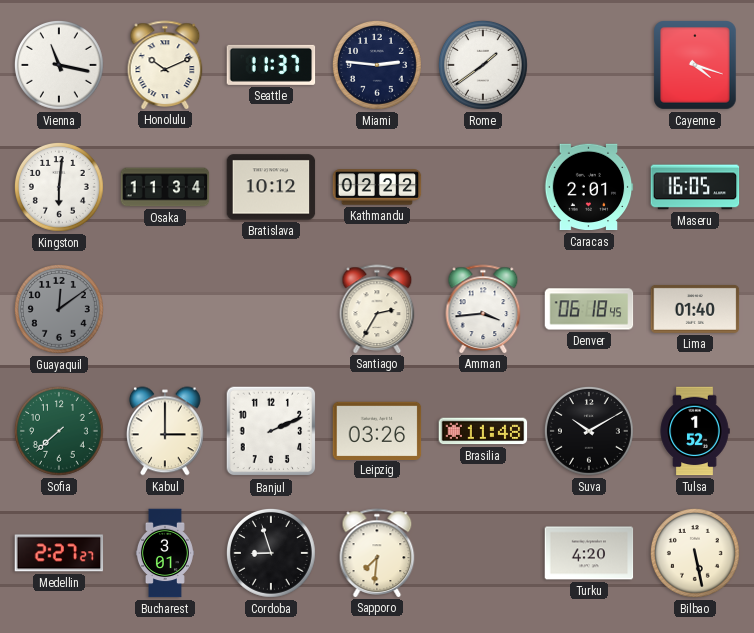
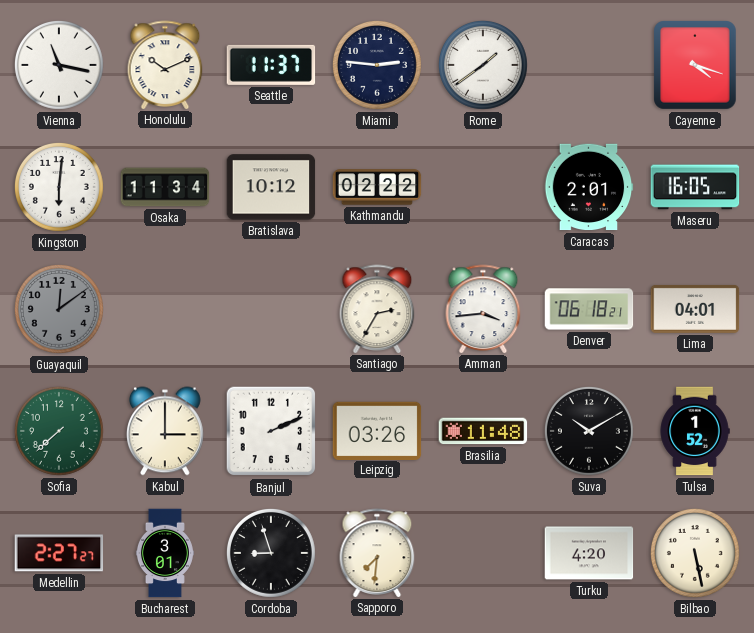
Denver: 06:18:45 -> 06:18:21
Lima: 01:40 -> 04:01
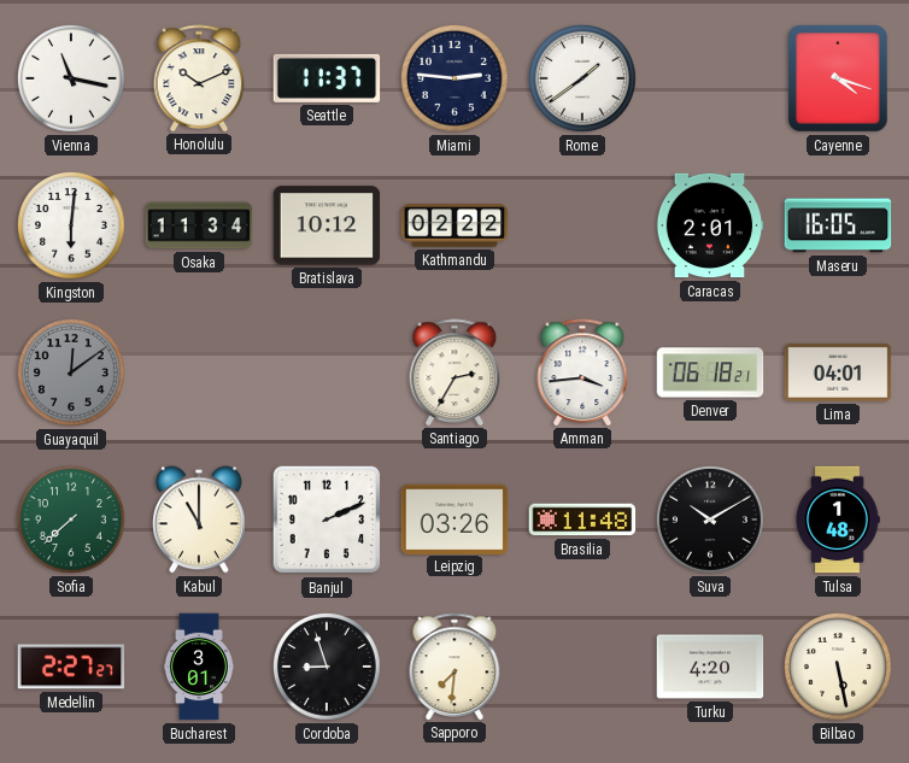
Kabul: 3:00 -> 11:00
Tulsa: 1:52 -> 1:48
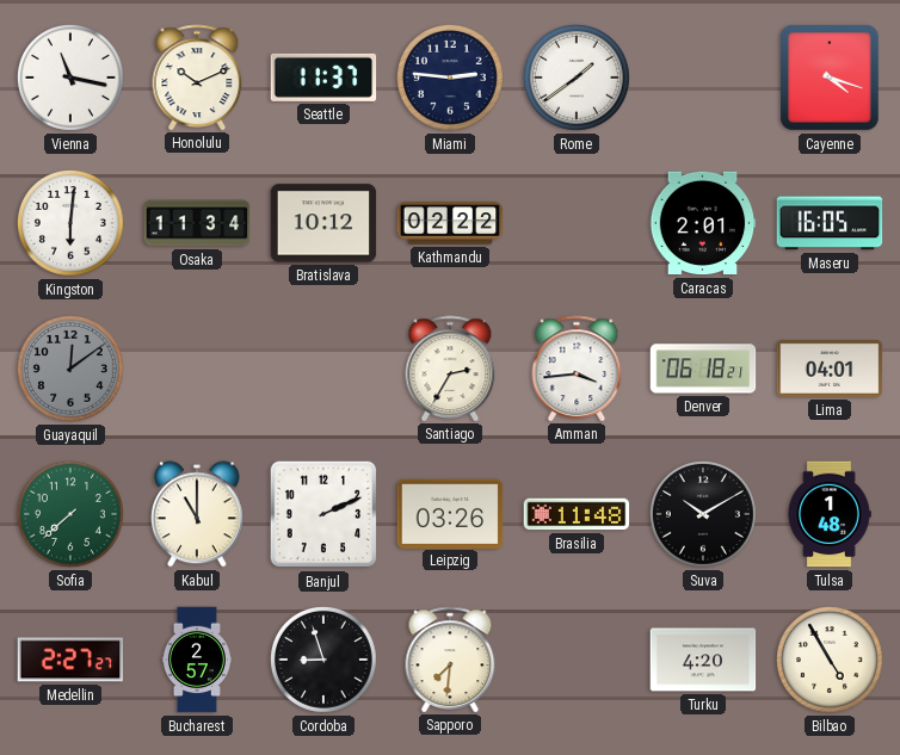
Bucharest: 3:01 -> 2:57
Bilbao: 5:28 -> 4:55
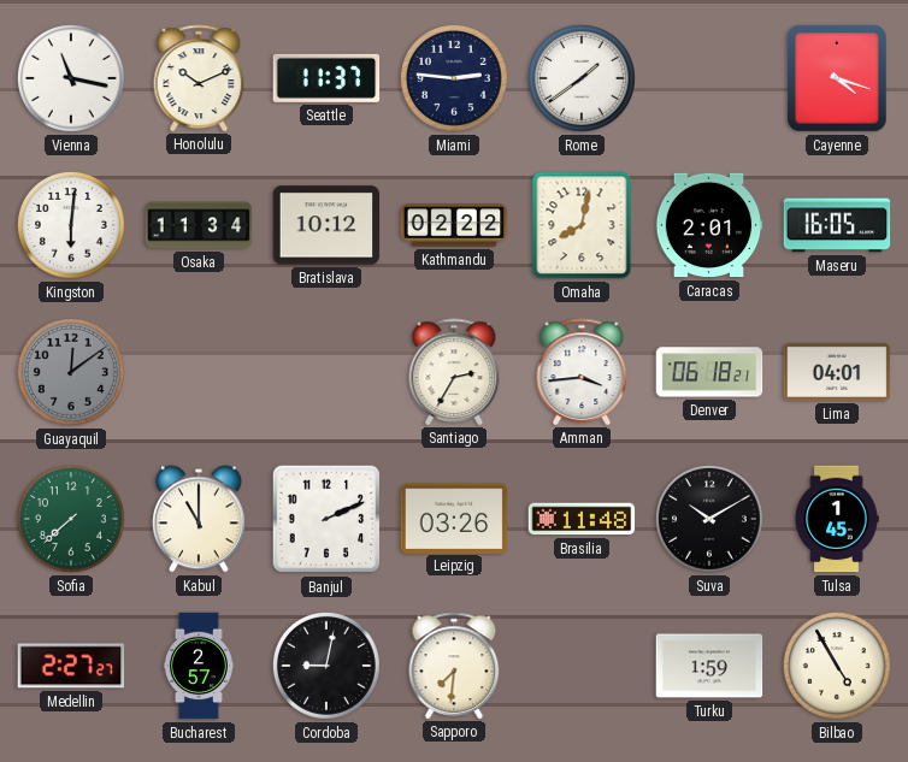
Omaha: none -> 8:02
Tulsa: 1:48 -> 1:45
Cordoba: 8:57 -> 9:02
Turku: 4:20 -> 1:59
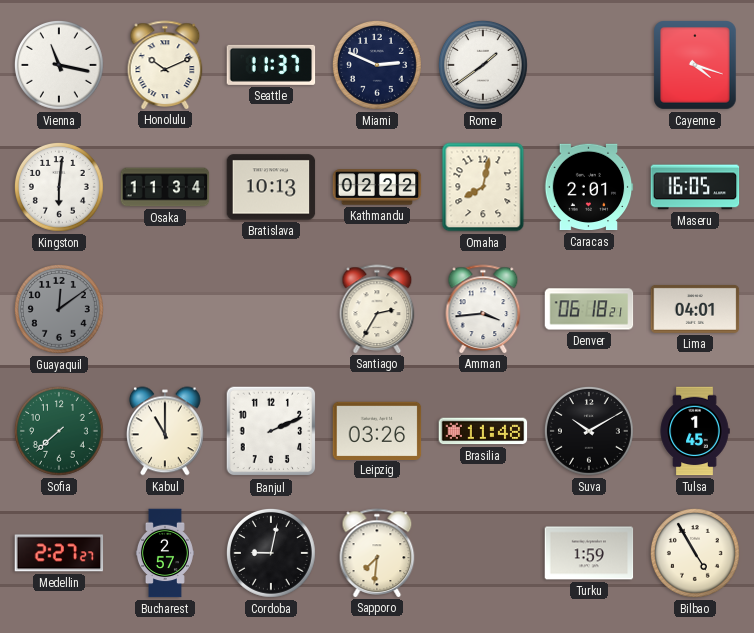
Miami: 2:46 -> 2:49
Bratislava: 10:12 -> 10:13
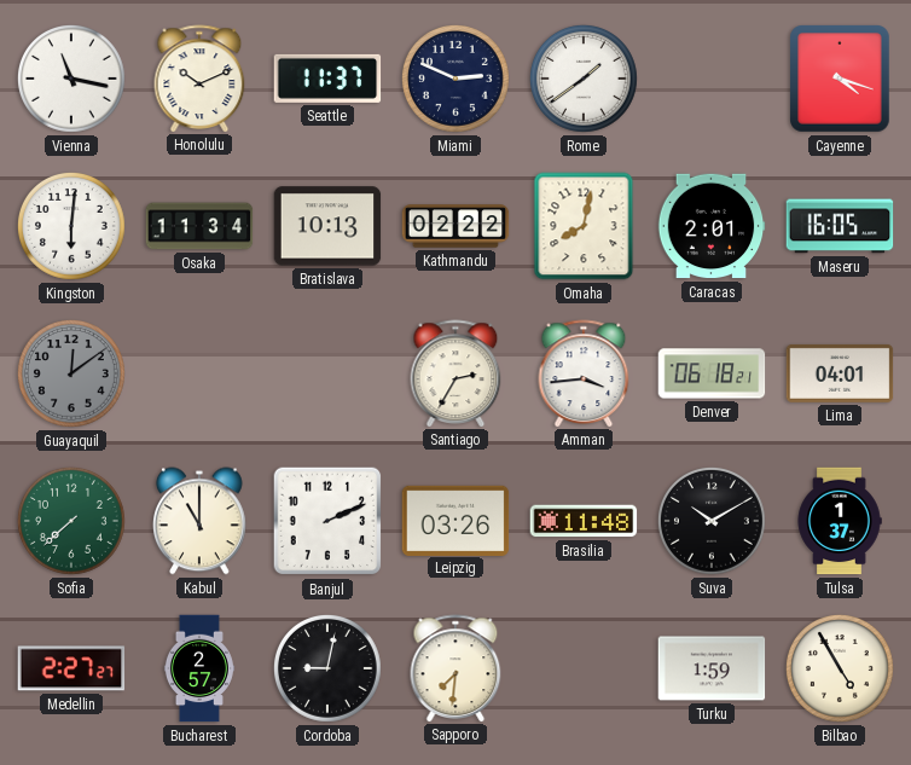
Tulsa: 1:45 -> 1:37
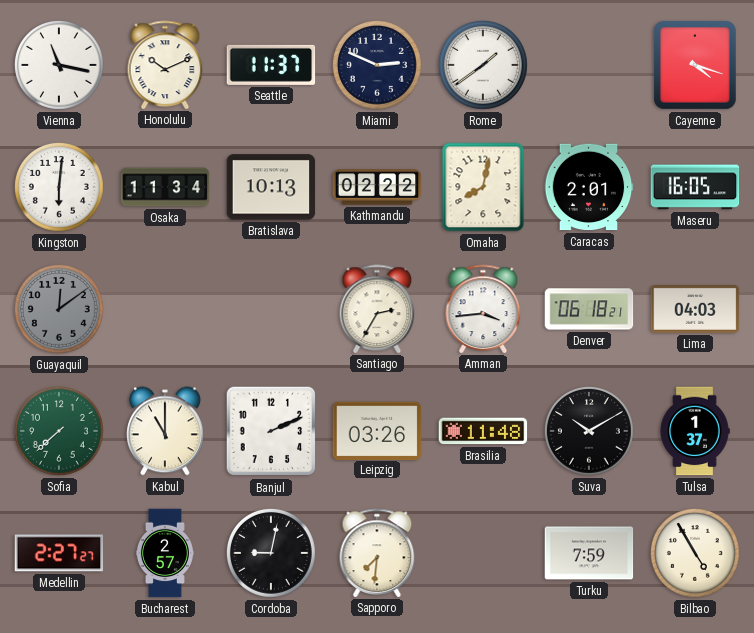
Lima: 04:01 -> 04:03
Turku: 1:59 -> 7:59
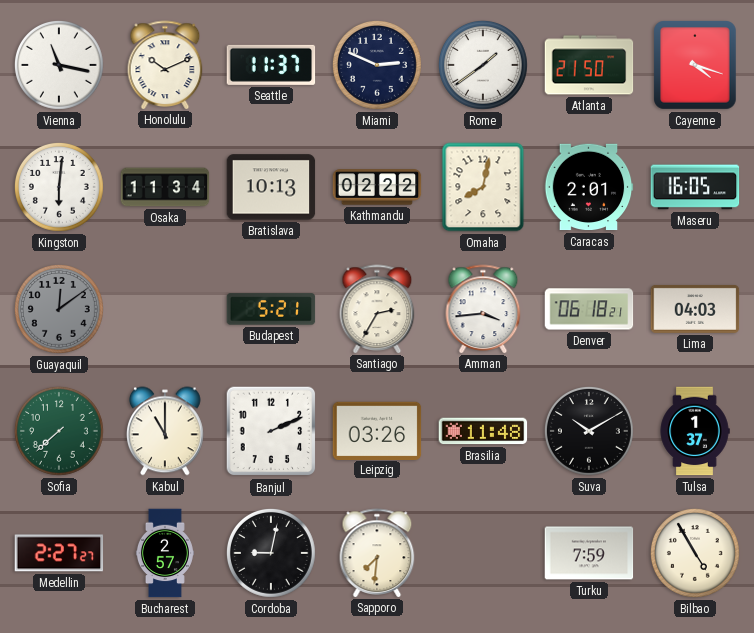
Atlanta: none -> 21:50
Budapest: none -> 5:21
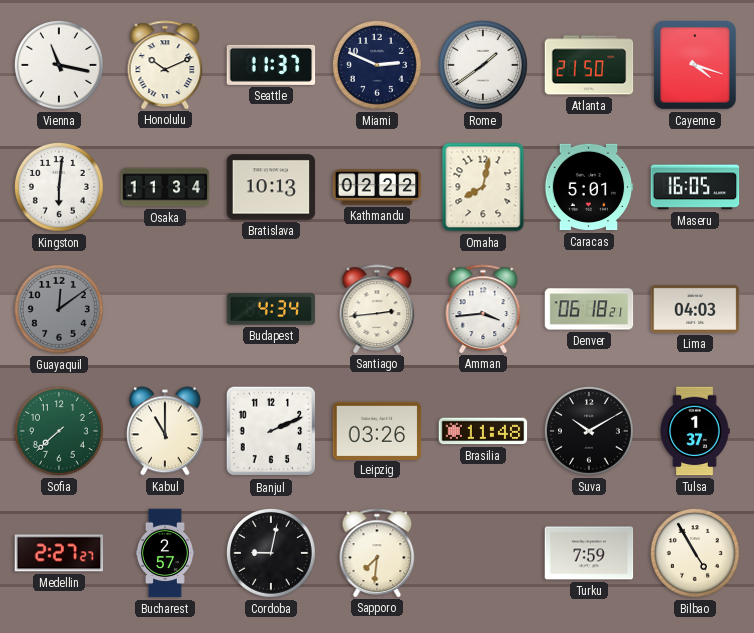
Caracas: 2:01 -> 5:01
Budapest: 5:21 -> 4:34
Santiago: 2:35 -> 2:44
